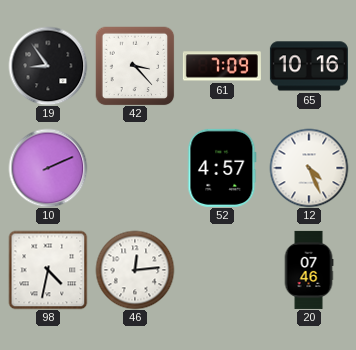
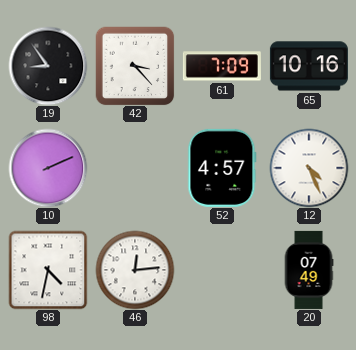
20: 07:46 -> 07:49
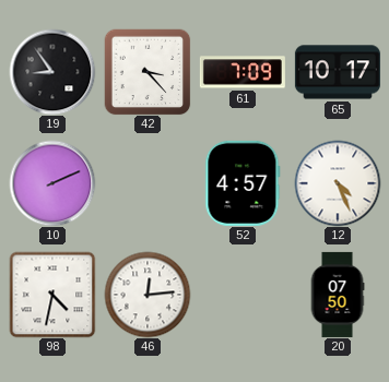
65: 10:16 -> 10:17
20: 07:49 -> 07:50
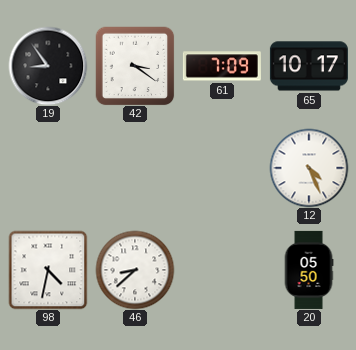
42: 3:23 -> 3:21
10: 2:11 -> none
52: 4:57 -> none
46: 12:14 -> 8:38
20: 07:50 -> 05:50
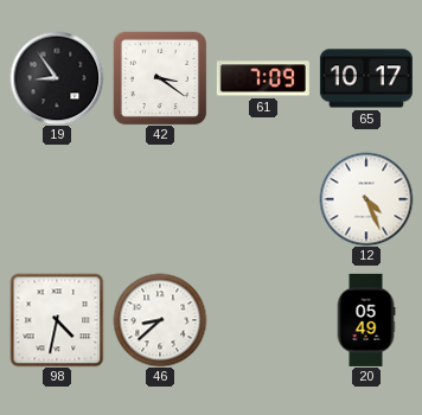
20: 05:50 -> 05:49
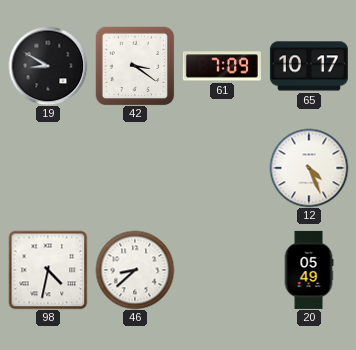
19: 8:54 -> 8:50
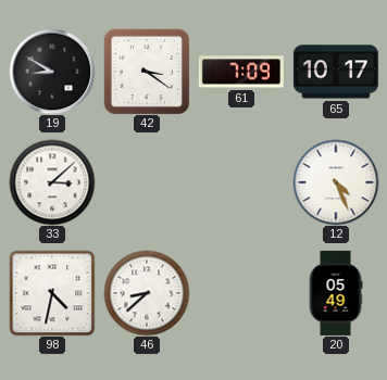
33: none -> 3:08
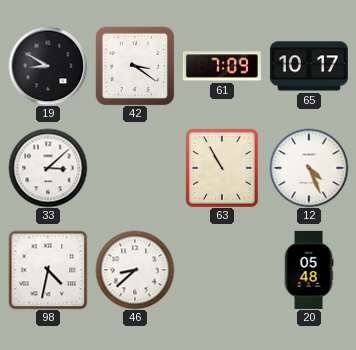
63: none -> 10:55
20: 05:49 -> 05:48
